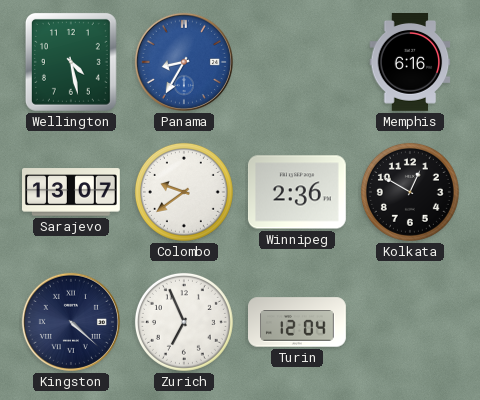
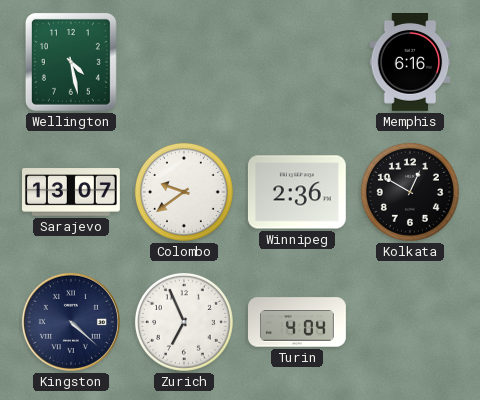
Panama: 8:35 -> none
Turin: 12:04 -> 4:04
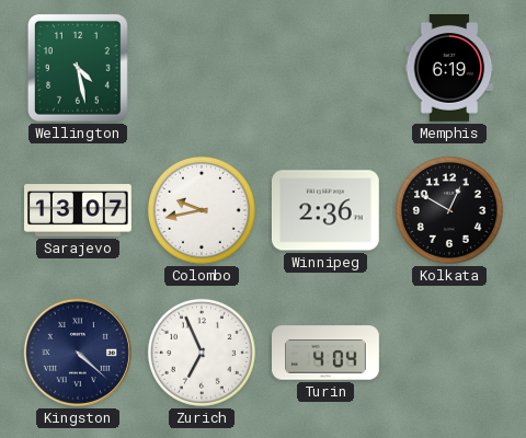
Memphis: 6:16 -> 6:19
Colombo: 9:39 -> 9:43
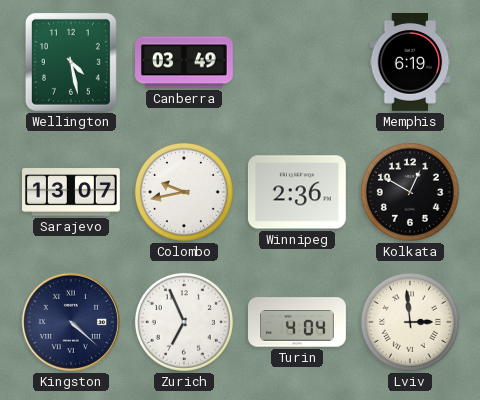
Canberra: none -> 03:49
Lviv: none -> 2:59
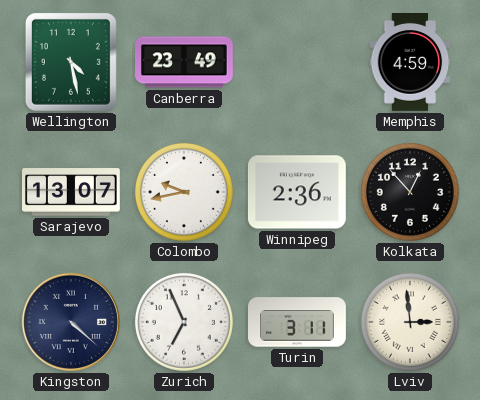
Canberra: 03:49 -> 23:49
Memphis: 6:19 -> 4:59
Kolkata: 12:50 -> 12:53
Turin: 4:04 -> 3:11
